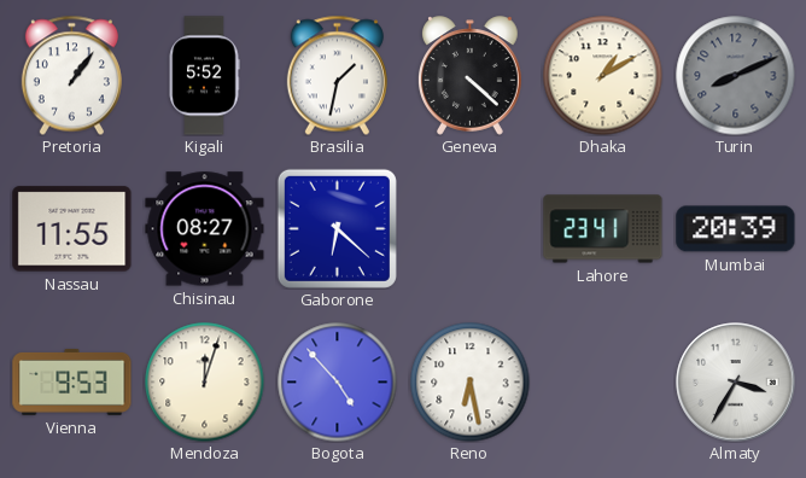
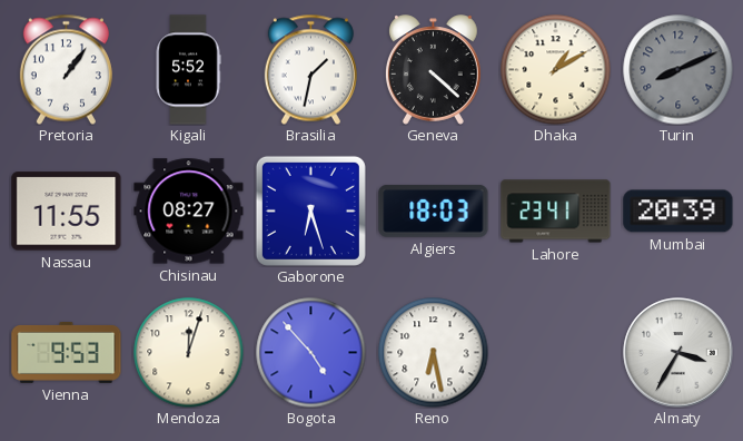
Gaborone: 6:22 -> 6:27
Algiers: none -> 18:03
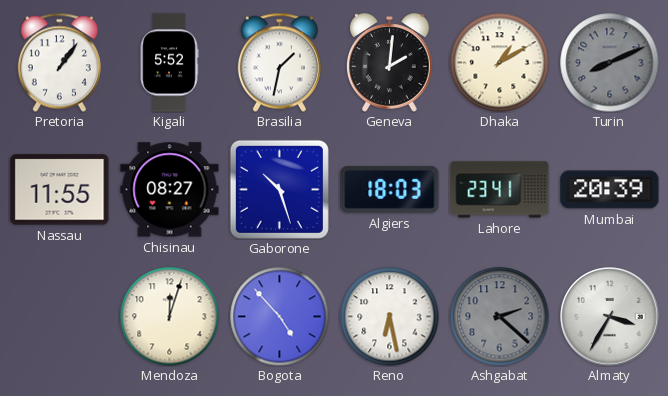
Geneva: 4:22 -> 2:01
Gaborone: 6:27 -> 10:27
Vienna: 9:53 -> none
Ashgabat: none -> 2:22
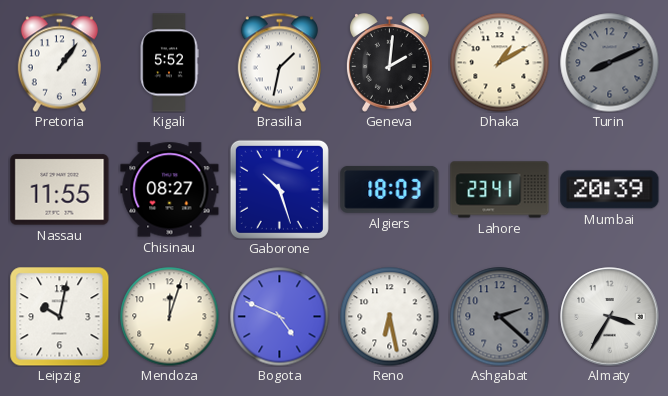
Leipzig: none -> 10:02
Bogota: 4:53 -> 4:49
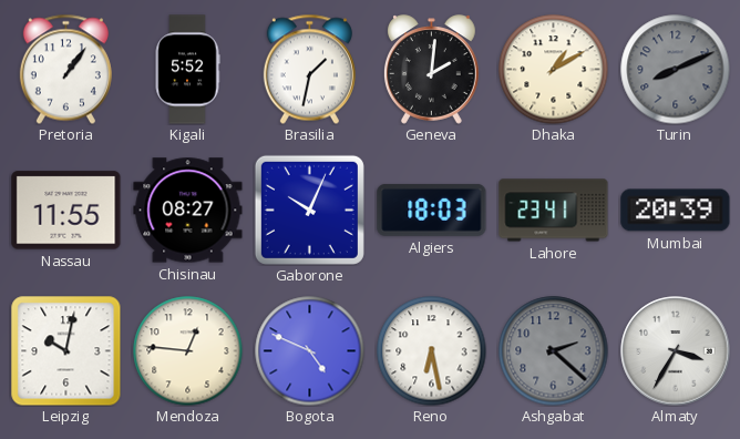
Gaborone: 10:27 -> 10:04
Mendoza: 12:03 -> 12:46
